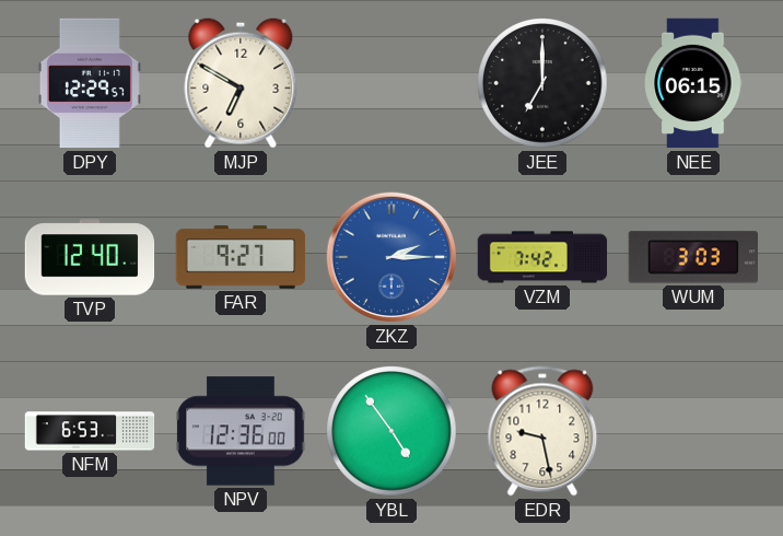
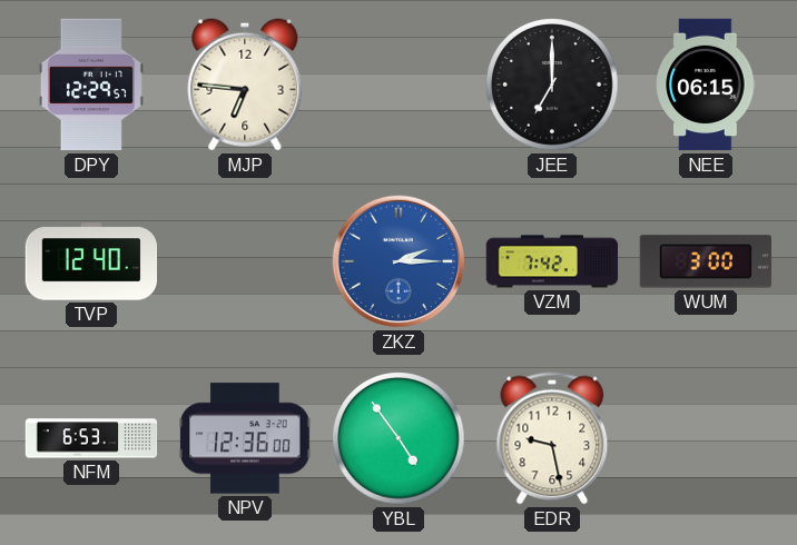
MJP: 6:50 -> 6:46
FAR: 9:27 -> none
WUM: 3:03 -> 3:00
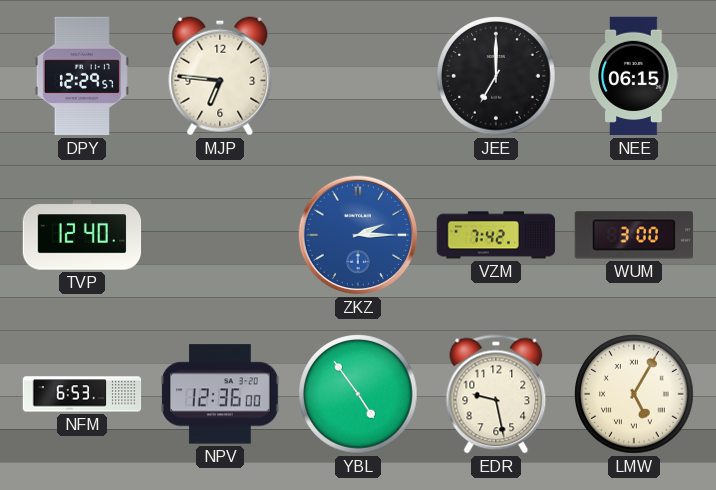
LMW: none -> 5:05
